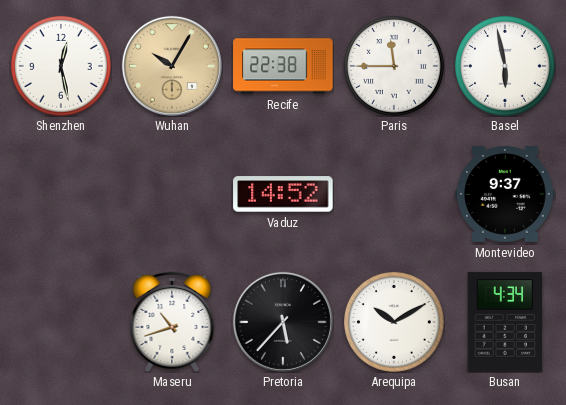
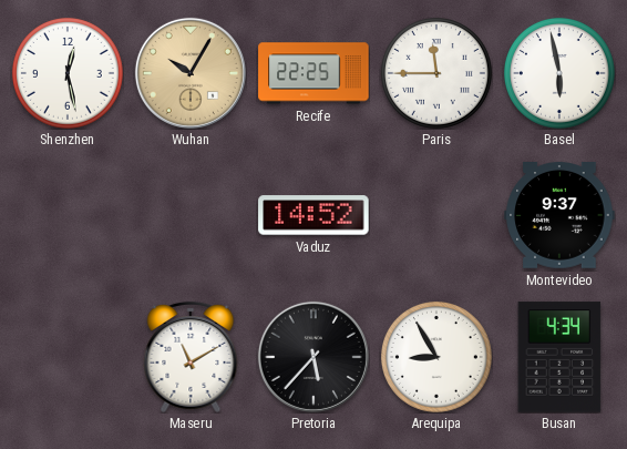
Recife: 22:38 -> 22:25
Maseru: 10:42 -> 11:10
Arequipa: 10:10 -> 8:55
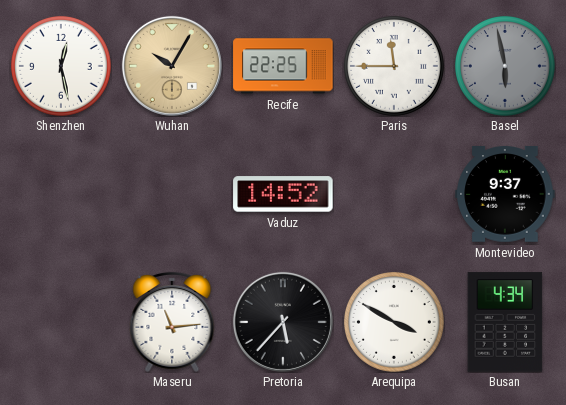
Basel dial: white -> grey
Maseru: 11:10 -> 11:14
Arequipa: 8:55 -> 3:50
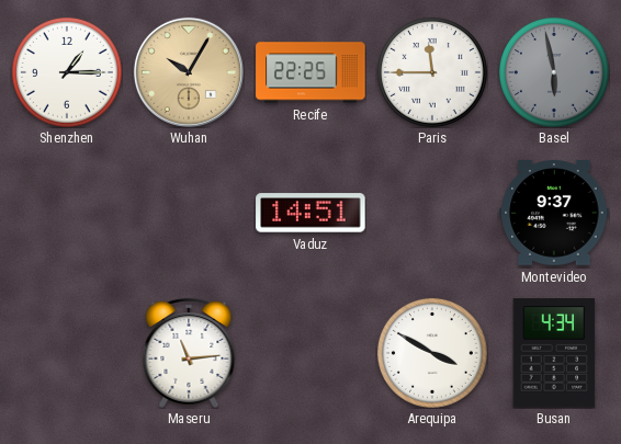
Shenzhen: 12:28 -> 1:15
Vaduz: 14:52 -> 14:51
Pretoria: 5:37 -> none
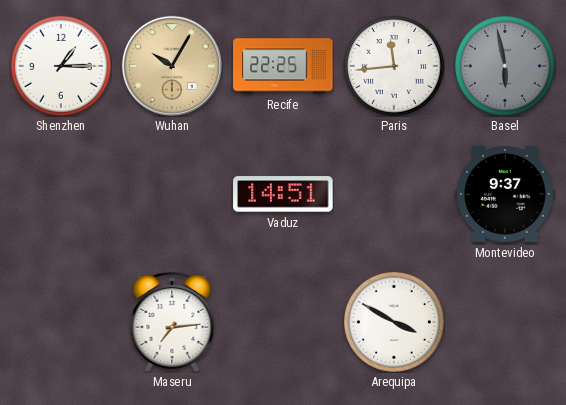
Paris: 11:45 -> 11:44
Maseru: 11:14 -> 7:14
Busan: 4:34 -> none
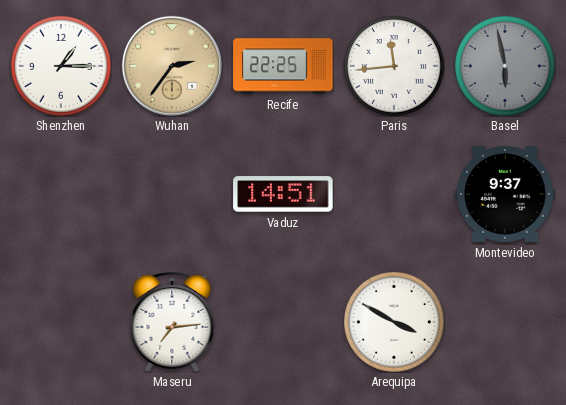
Wuhan: 10:05 -> 2:36
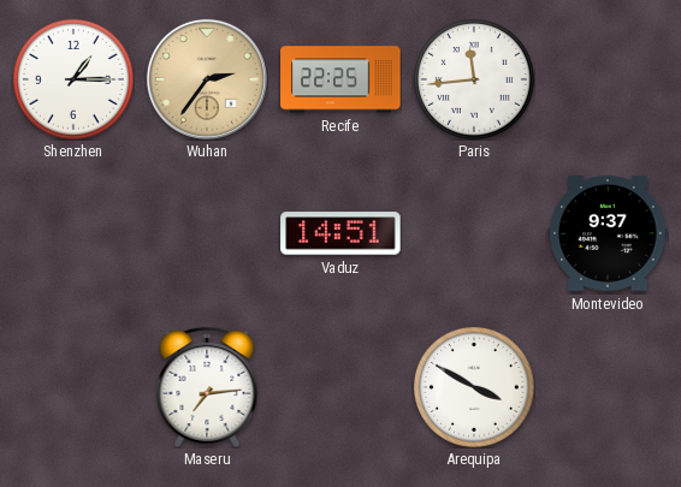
Basel: 5:58 -> none
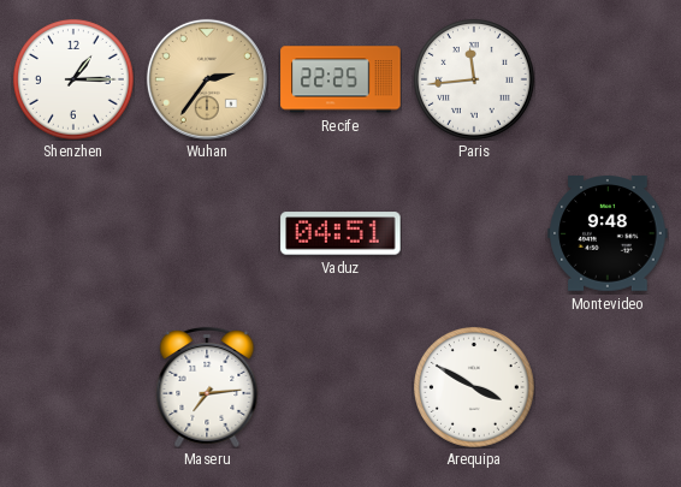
Vaduz: 14:51 -> 04:51
Montevideo: 9:37 -> 9:48
